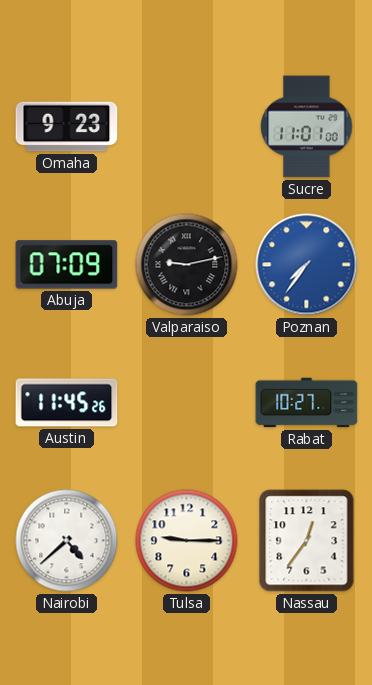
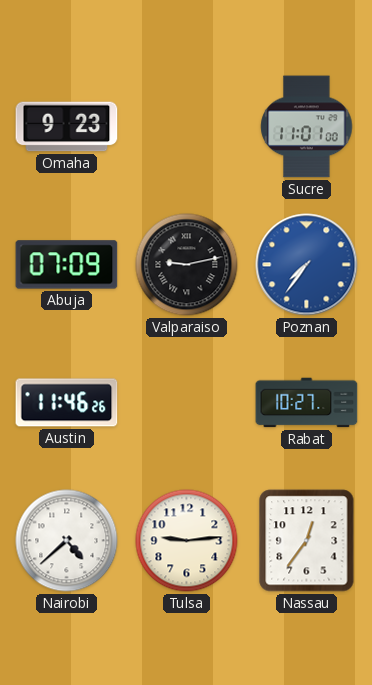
Austin: 11:45 -> 11:46
Tulsa: 9:15 -> 9:14
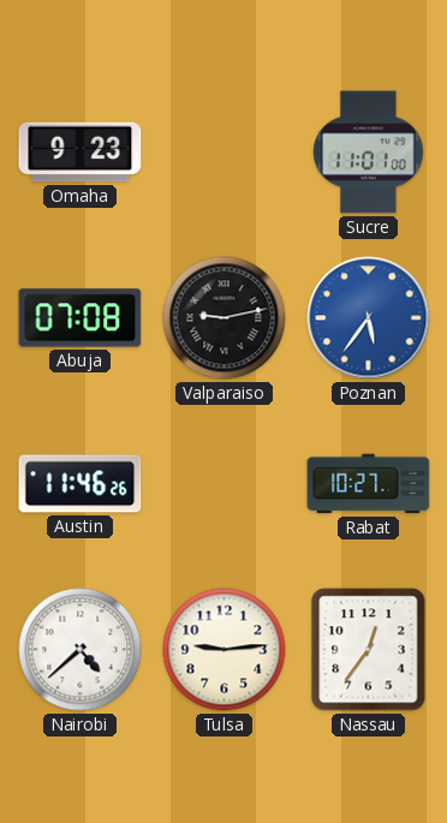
Abuja: 07:09 -> 07:08
Poznan: 7:36 -> 5:36
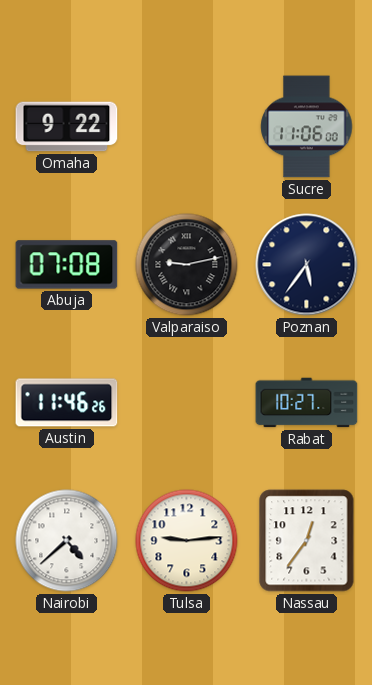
Omaha: 9:23 -> 9:22
Sucre: 11:01 -> 11:06
Poznan dial: blue -> navy
